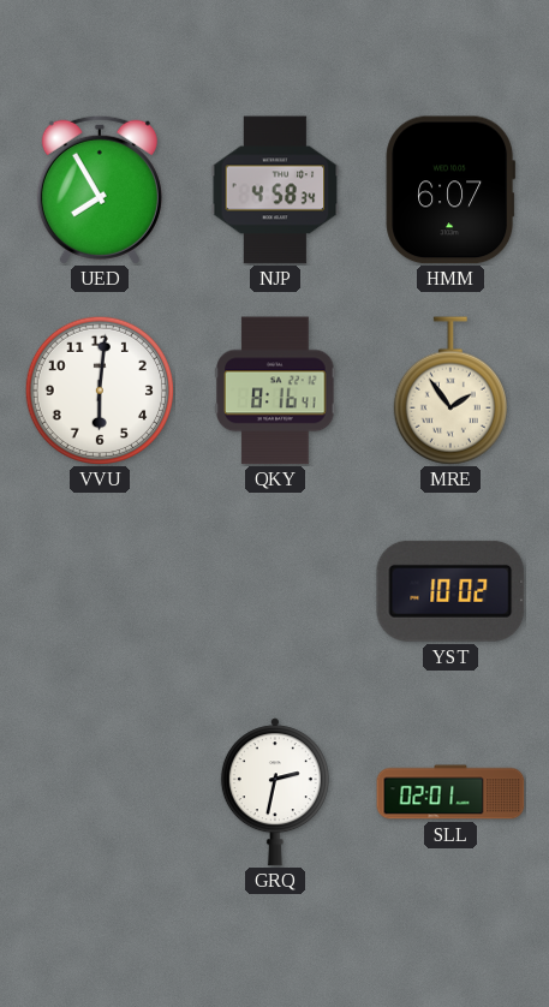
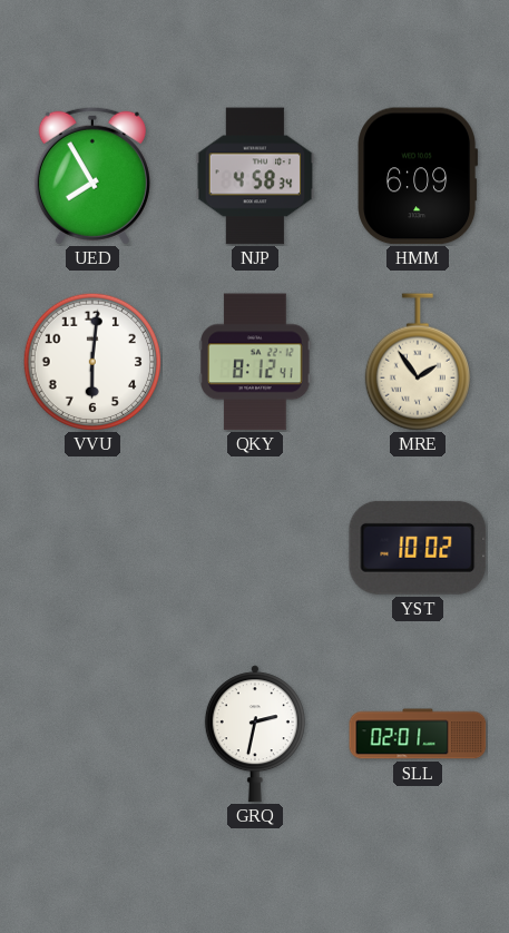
HMM: 6:07 -> 6:09
QKY: 8:16 -> 8:12
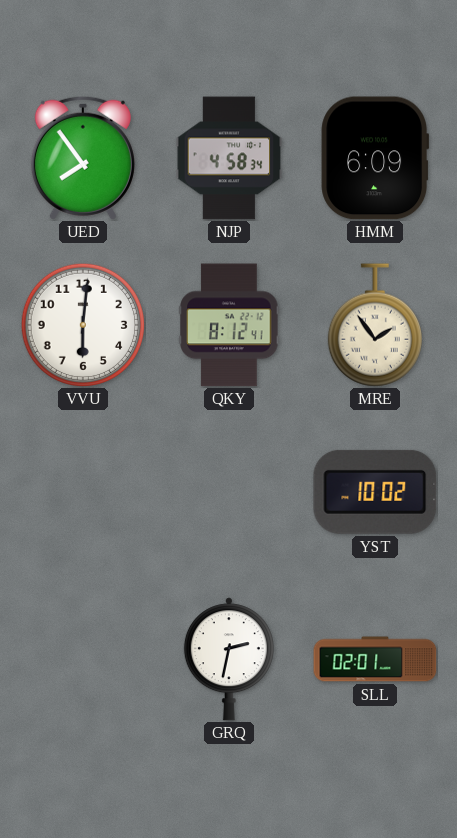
UED: 7:55 -> 7:54
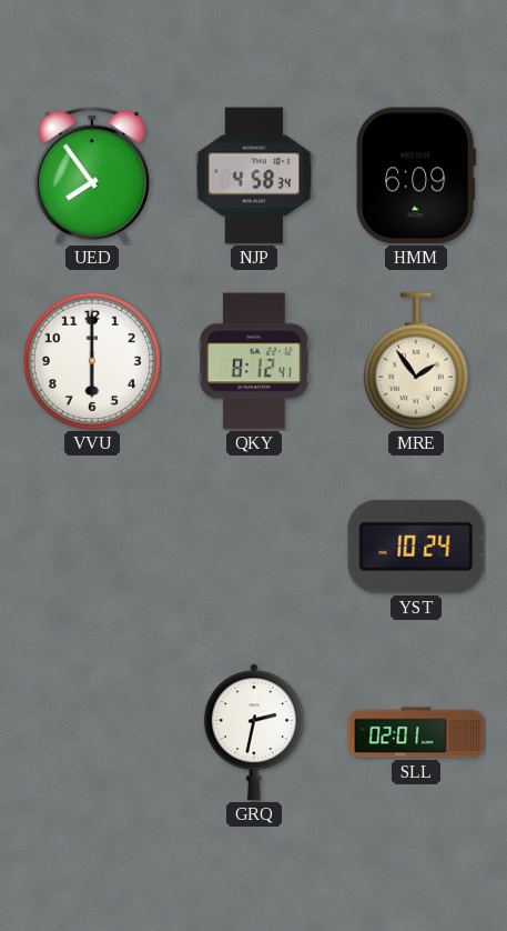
VVU: 6:01 -> 6:00
YST: 10:02 -> 10:24
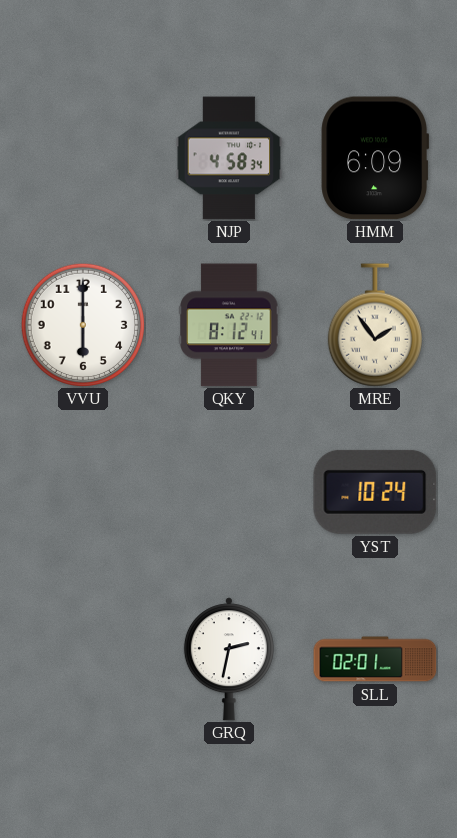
UED: 7:54 -> none
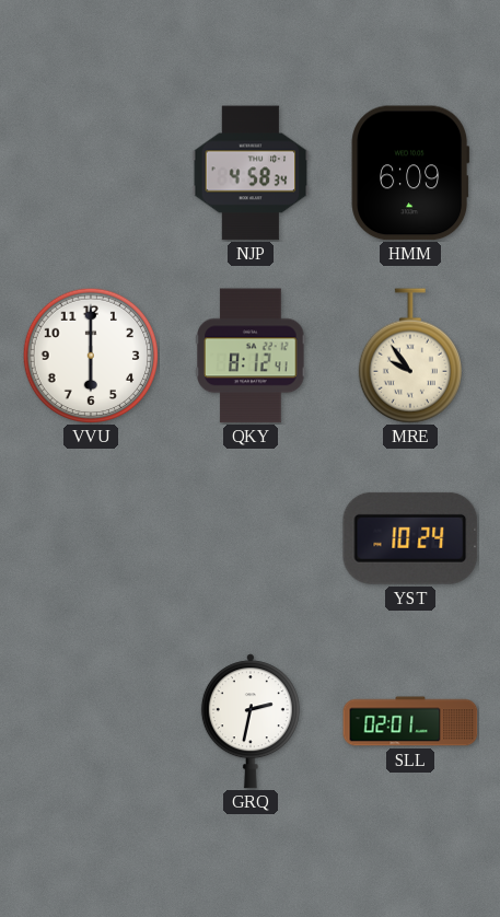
MRE: 1:54 -> 9:54
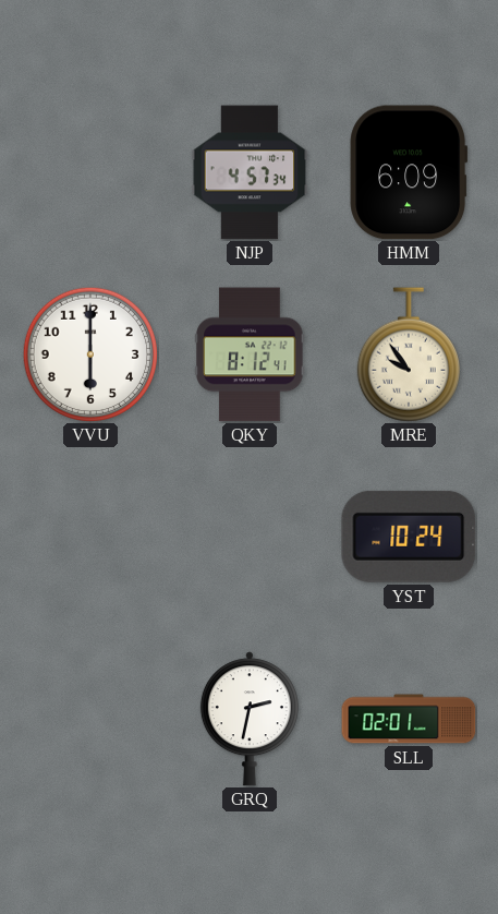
NJP: 4:58 -> 4:57
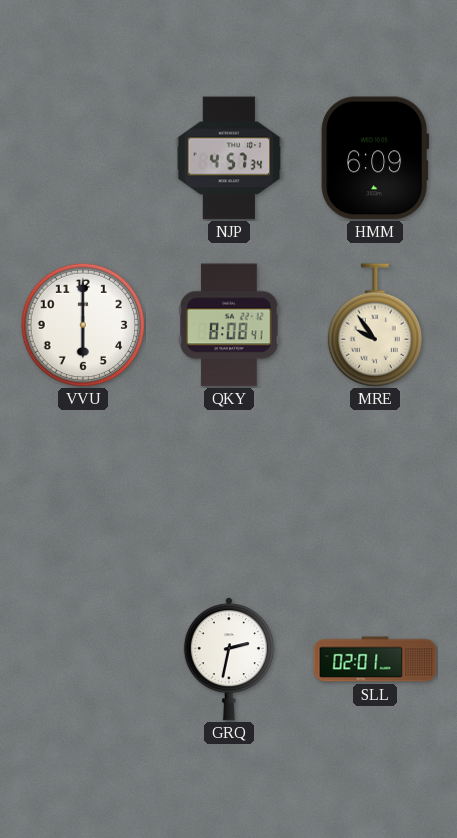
QKY: 8:12 -> 8:08
YST: 10:24 -> none
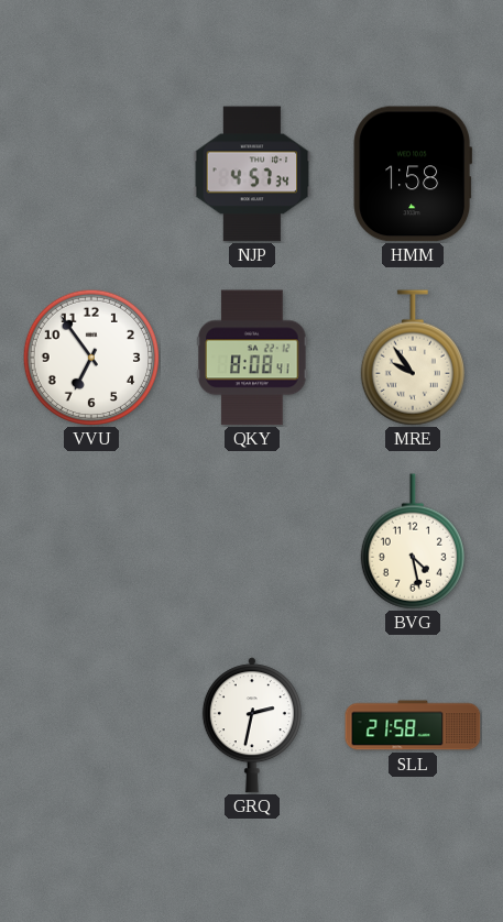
HMM: 6:09 -> 1:58
VVU: 6:00 -> 6:54
BVG: none -> 4:28
SLL: 02:01 -> 21:58
